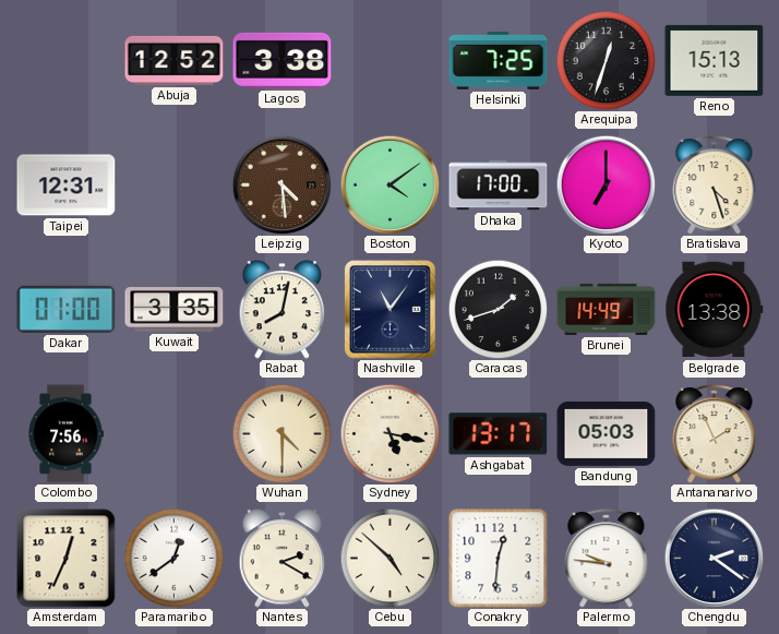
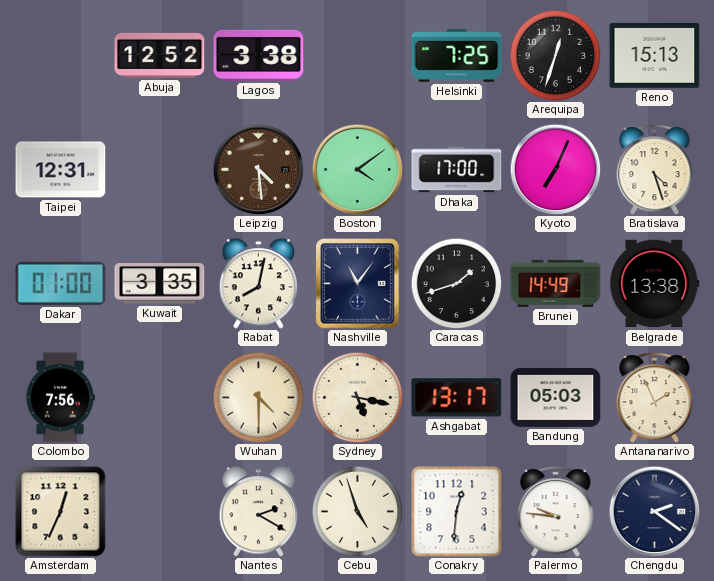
Kyoto: 7:00 -> 7:04
Paramaribo: 12:39 -> none
Cebu: 4:52 -> 4:57
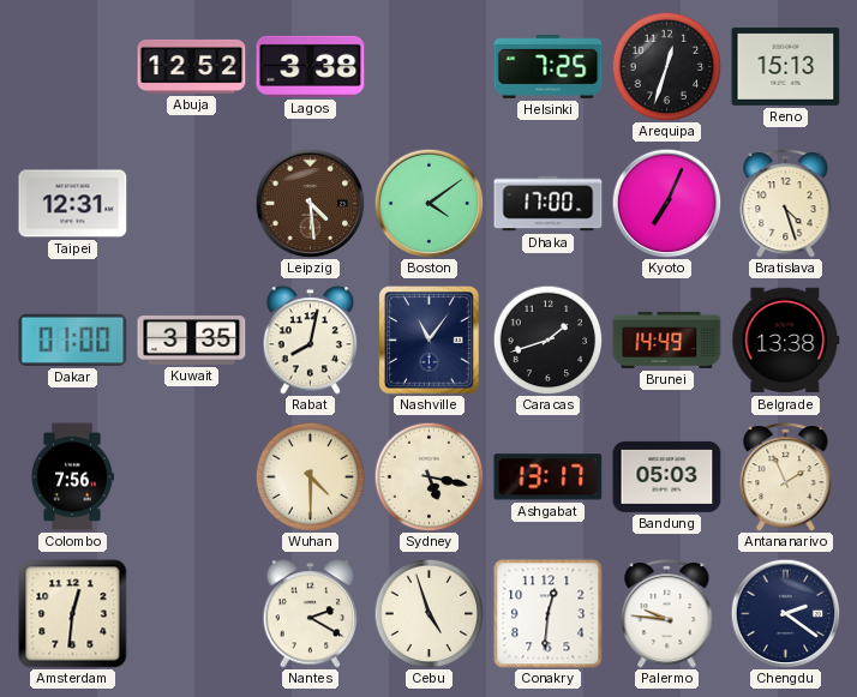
Amsterdam: 12:34 -> 12:31
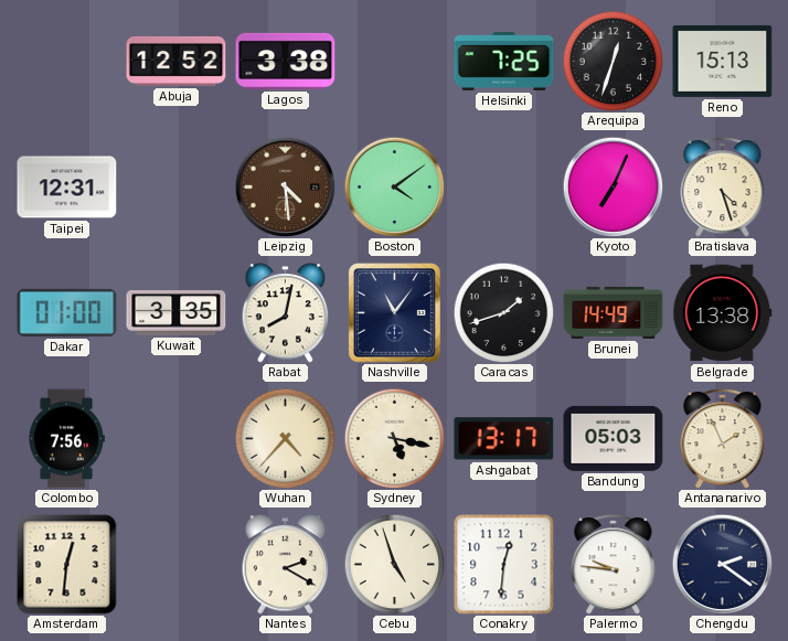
Dhaka: 17:00 -> none
Wuhan: 4:30 -> 4:37
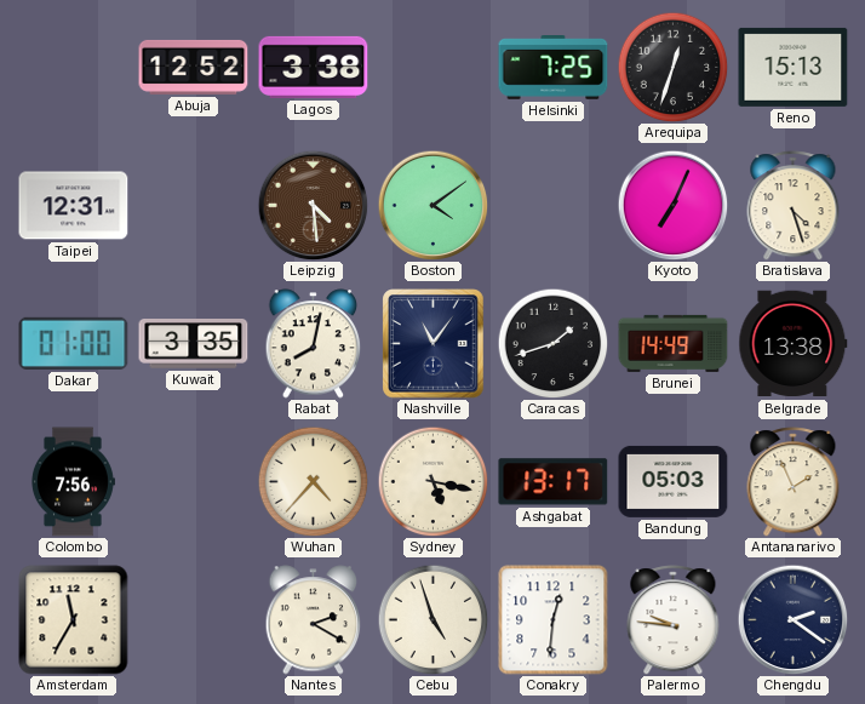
Amsterdam: 12:31 -> 11:35
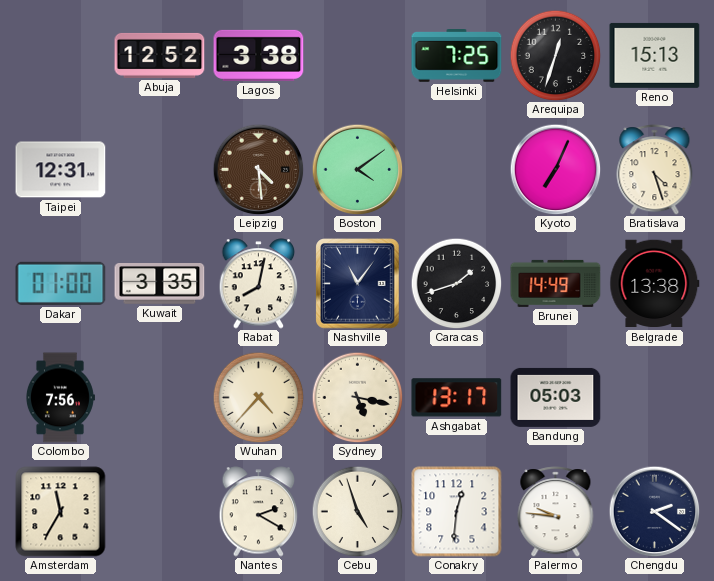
Antananarivo: 1:56 -> none
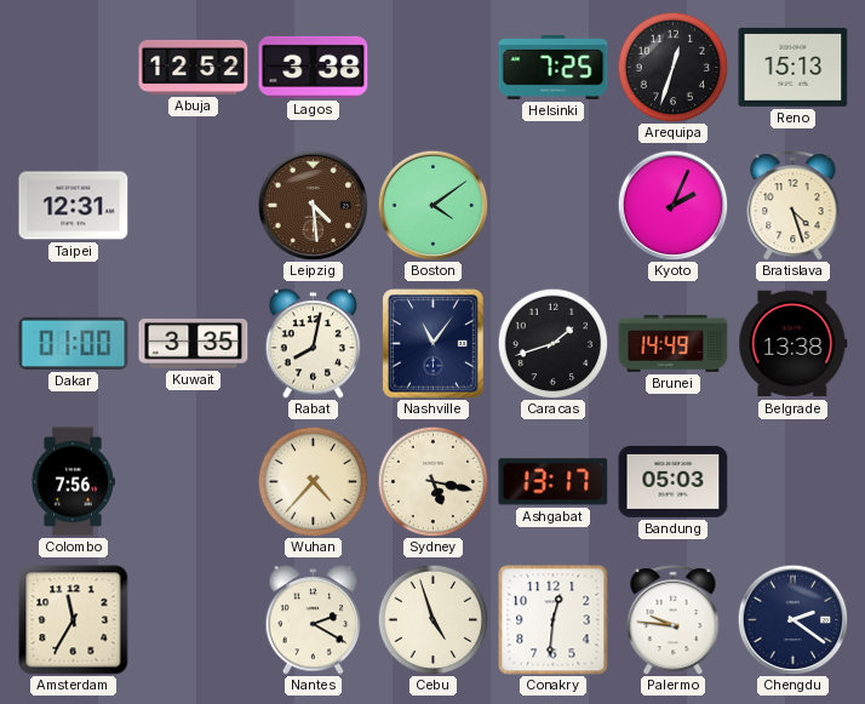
Kyoto: 7:04 -> 2:04
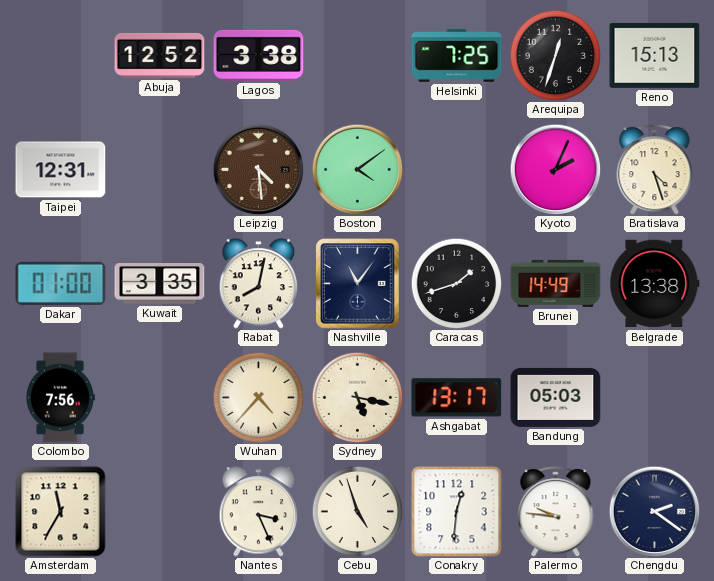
Nantes: 2:20 -> 3:26
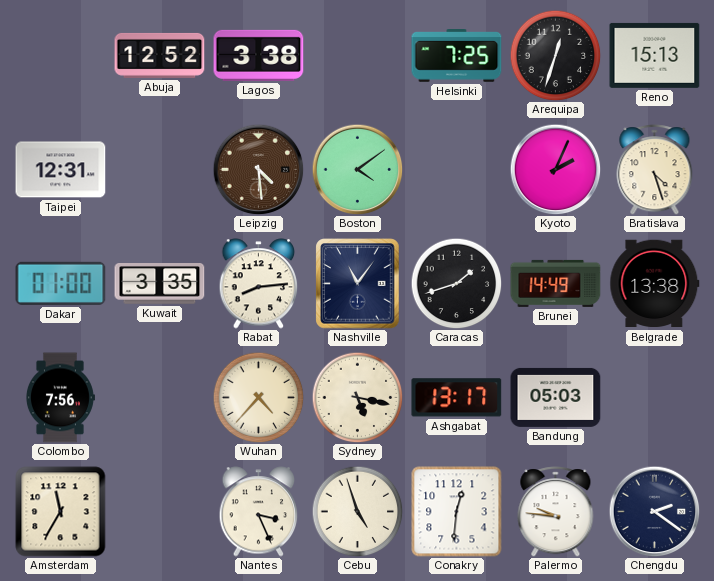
Rabat: 8:02 -> 8:14
